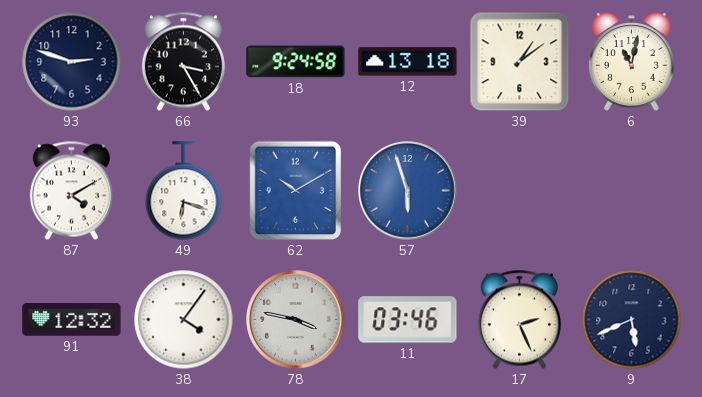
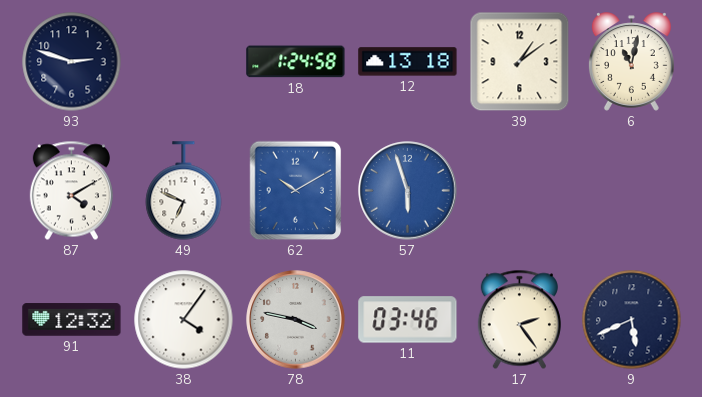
66: 3:25 -> none
18: 9:24 -> 1:24
49: 6:18 -> 6:49
17: 2:26 -> 2:24
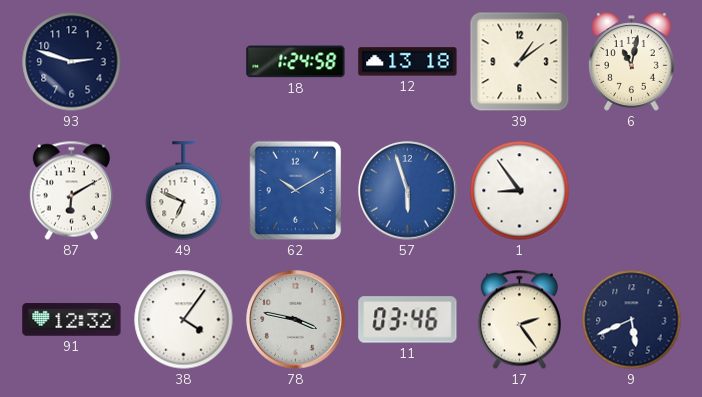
87: 4:10 -> 6:10
1: none -> 8:54
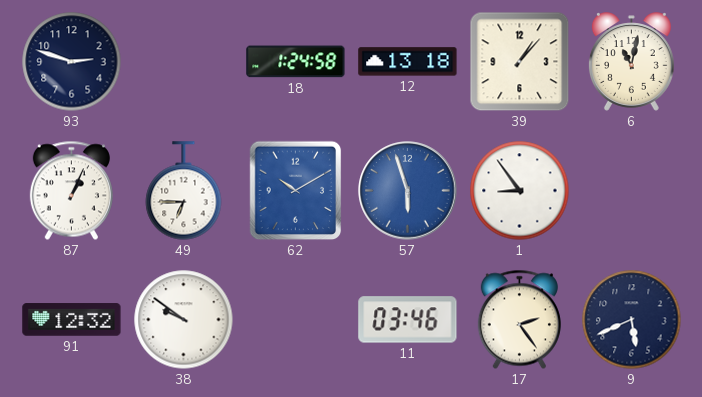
39: 1:09 -> 1:07
87: 6:10 -> 1:04
49: 6:49 -> 6:45
38: 4:06 -> 9:51
78: 3:47 -> none
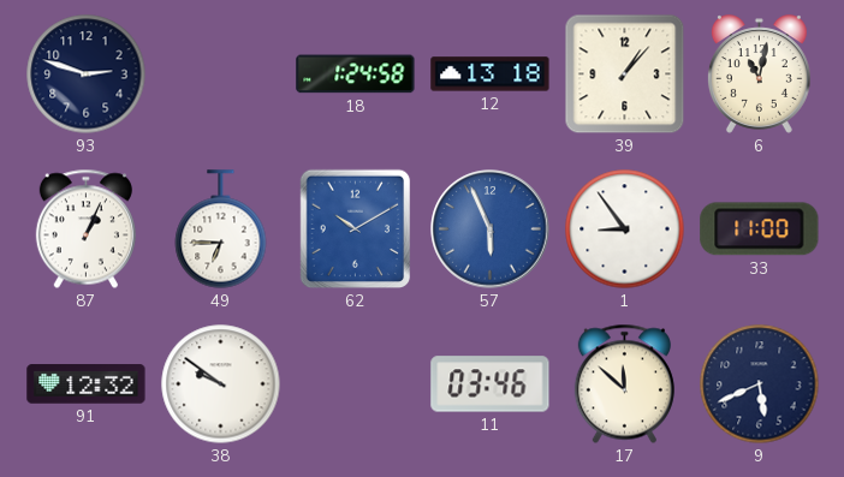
57: 5:57 -> 5:56
33: none -> 11:00
17: 2:24 -> 11:52
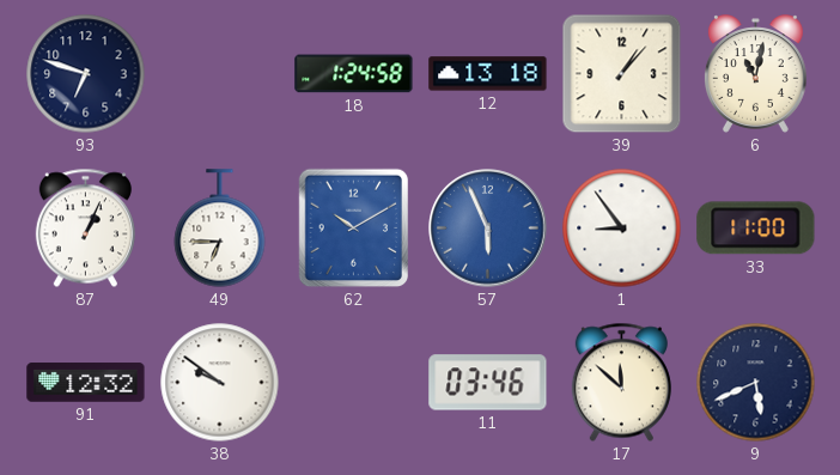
93: 2:48 -> 6:48
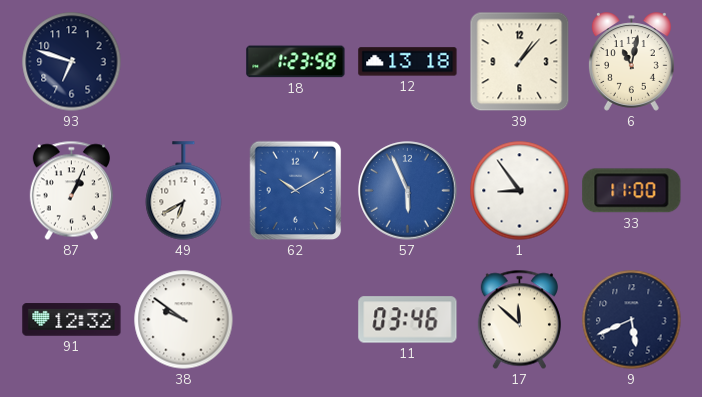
18: 1:24 -> 1:23
49: 6:45 -> 6:40
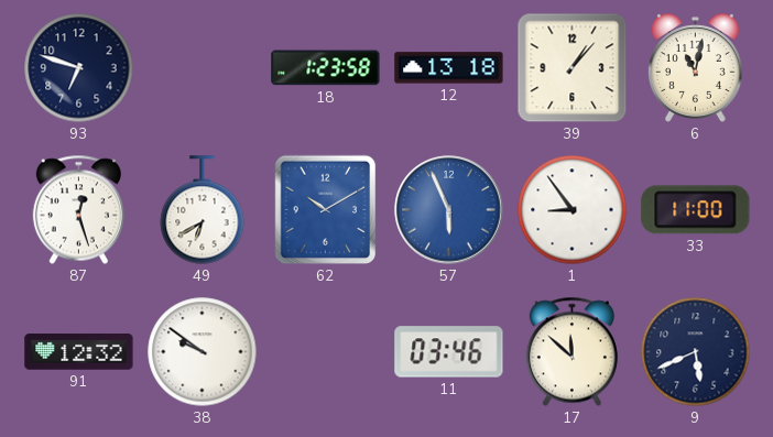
87: 1:04 -> 12:27
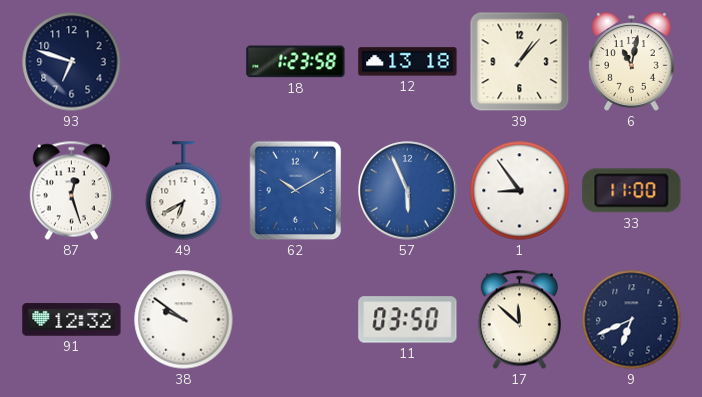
11: 03:46 -> 03:50
9: 5:41 -> 6:41
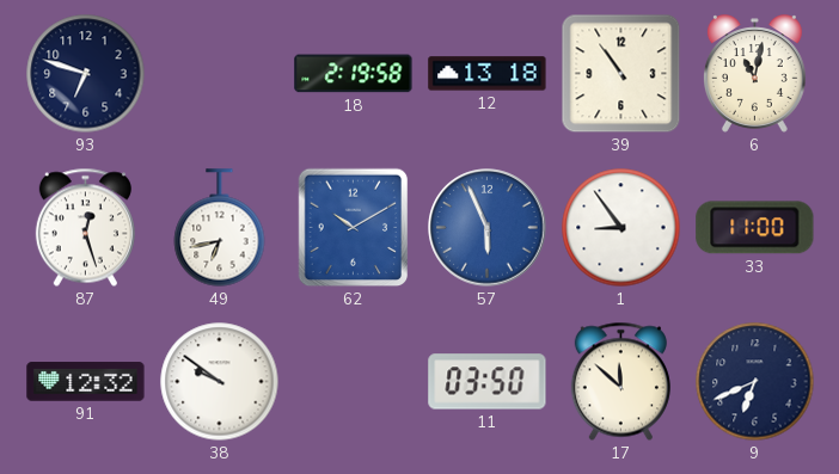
18: 1:23 -> 2:19
39: 1:07 -> 10:54
49: 6:40 -> 6:43
